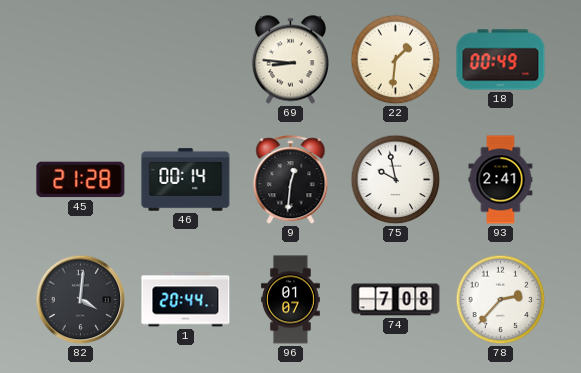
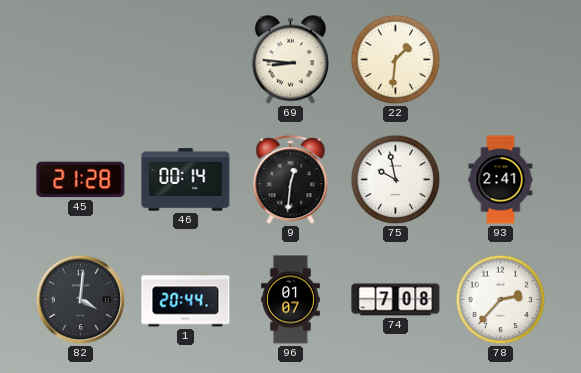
18: 00:49 -> none
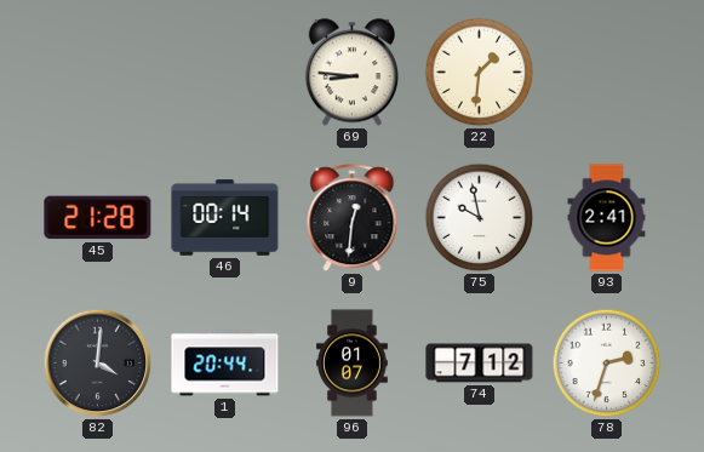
74: 7:08 -> 7:12
78: 2:37 -> 2:33
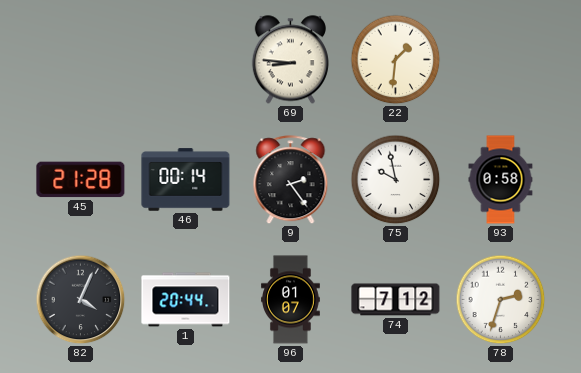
9: 12:31 -> 2:24
93: 2:41 -> 0:58
82: 4:01 -> 4:04
